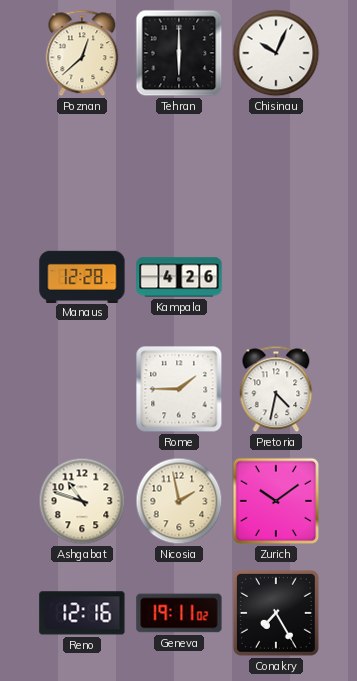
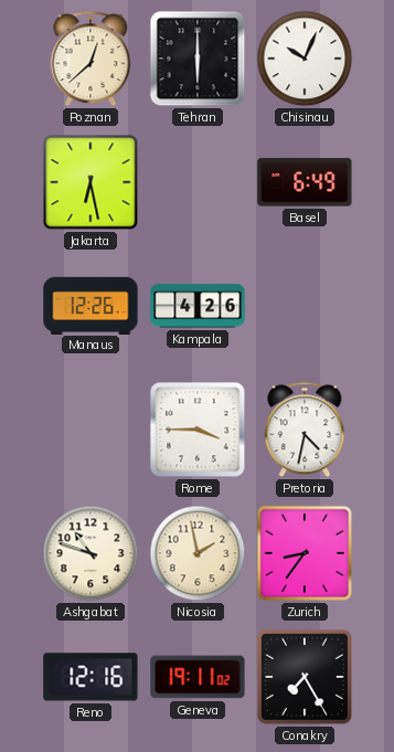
Jakarta: none -> 6:28
Basel: none -> 6:49
Manaus: 12:28 -> 12:26
Rome: 1:45 -> 3:45
Zurich: 10:09 -> 8:36
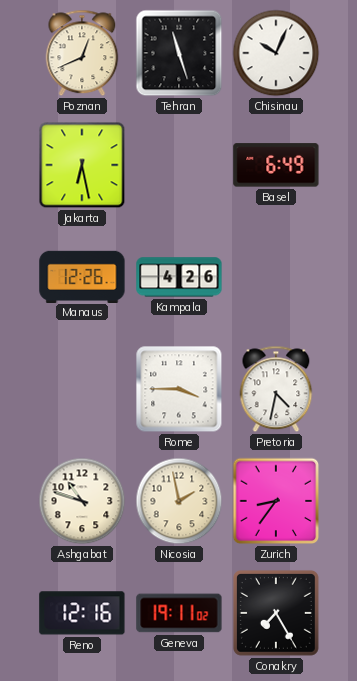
Poznan: 12:38 -> 12:41
Tehran: 6:00 -> 11:27
